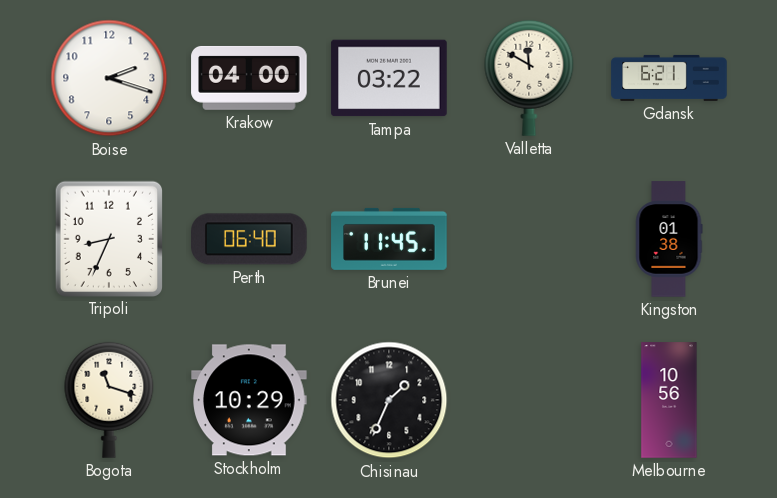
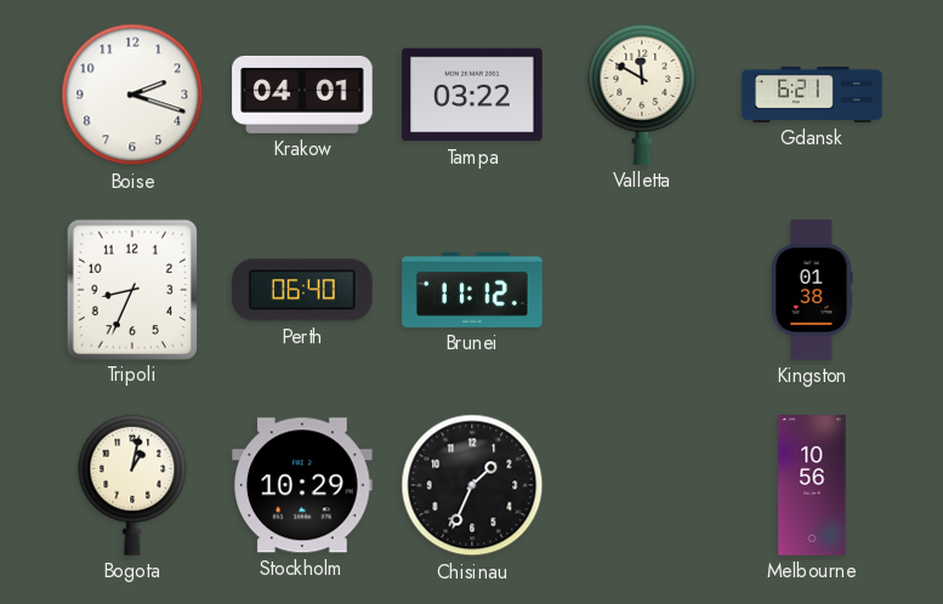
Krakow: 04:00 -> 04:01
Brunei: 11:45 -> 11:12
Bogota: 11:18 -> 1:02
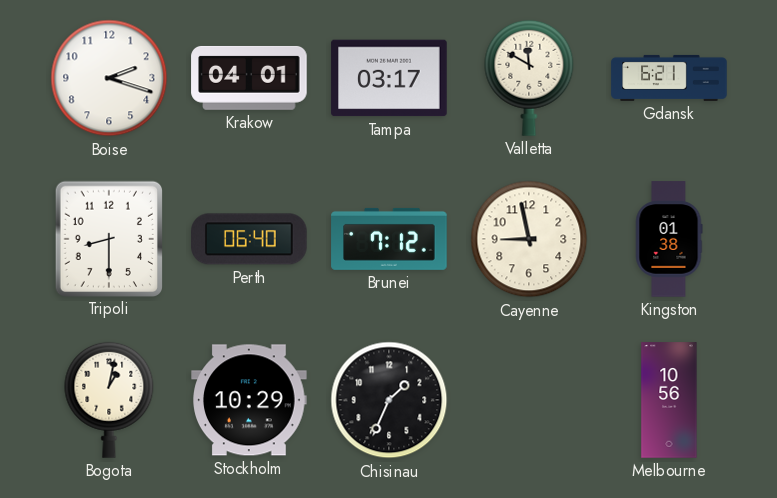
Tampa: 03:22 -> 03:17
Tripoli: 8:34 -> 8:30
Brunei: 11:12 -> 7:12
Cayenne: none -> 8:58
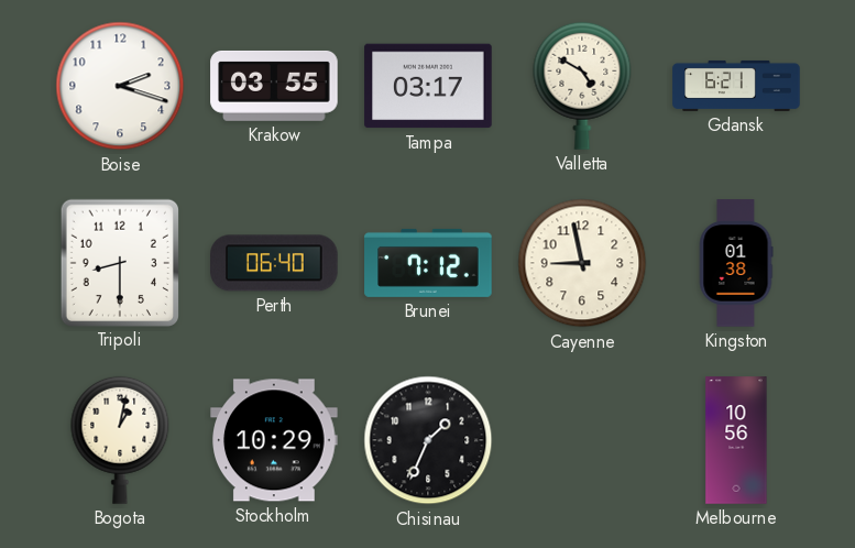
Krakow: 04:01 -> 03:55
Valletta: 11:50 -> 4:50
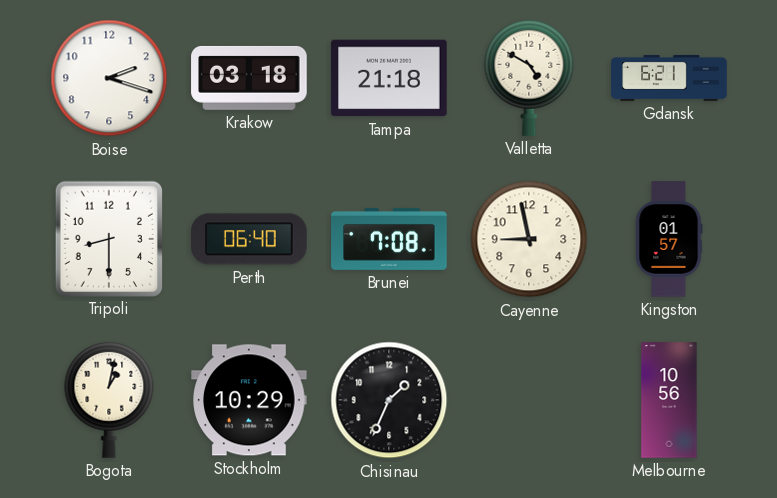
Krakow: 03:55 -> 03:18
Tampa: 03:17 -> 21:18
Brunei: 7:12 -> 7:08
Kingston: 01:38 -> 01:57
